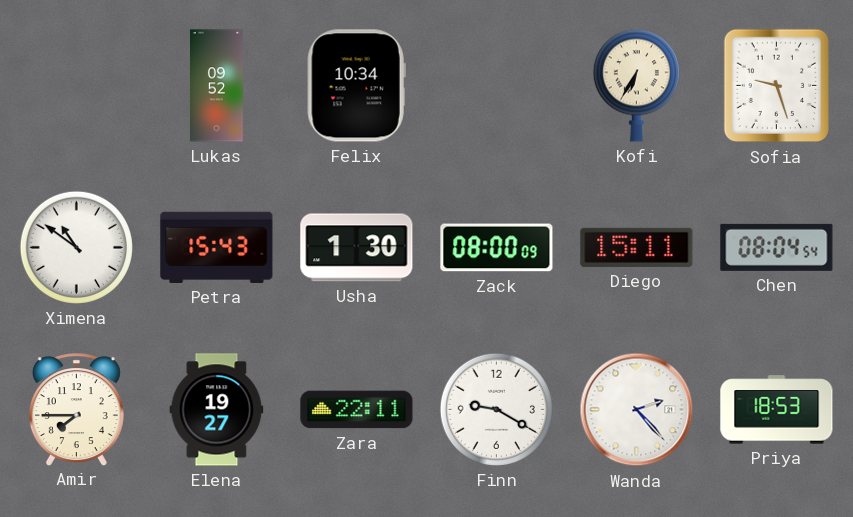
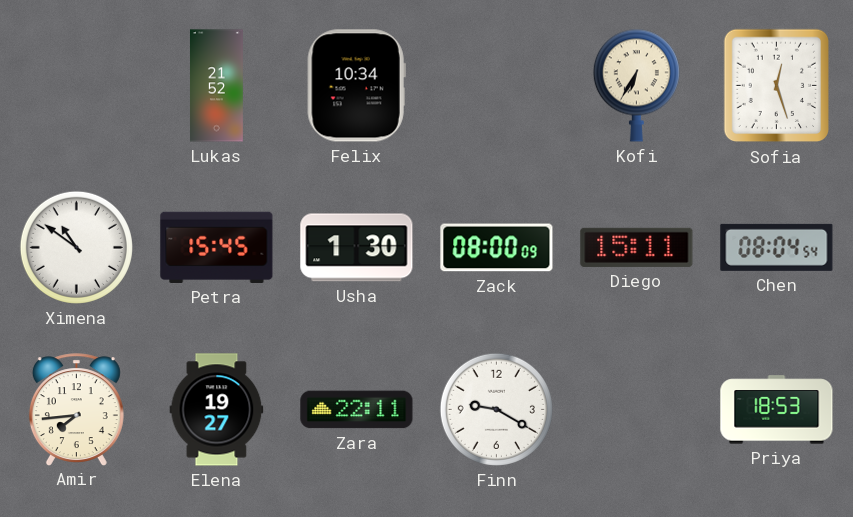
Lukas: 09:52 -> 21:52
Sofia: 9:27 -> 12:27
Petra: 15:43 -> 15:45
Amir: 7:45 -> 7:44
Wanda: 2:23 -> none
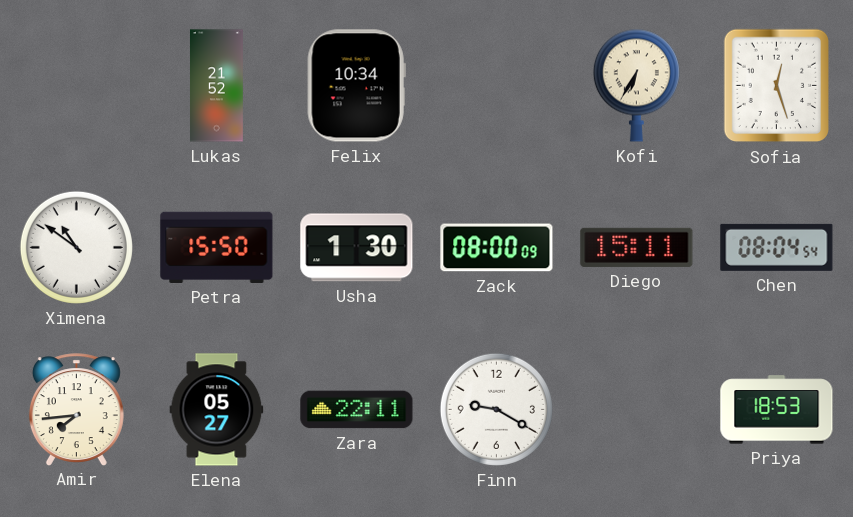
Petra: 15:45 -> 15:50
Elena: 19:27 -> 05:27
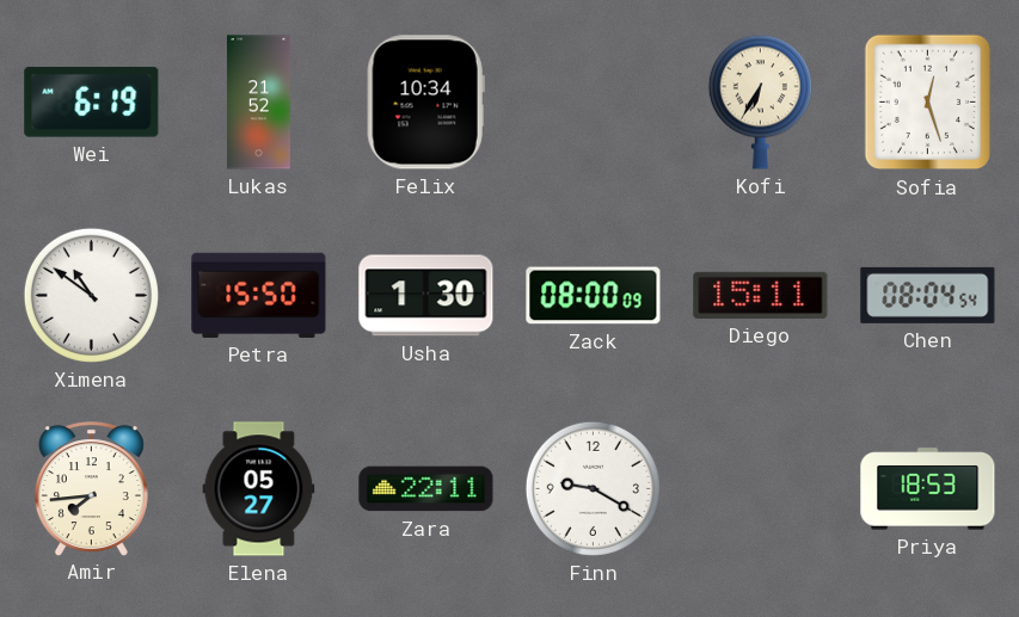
Wei: none -> 6:19
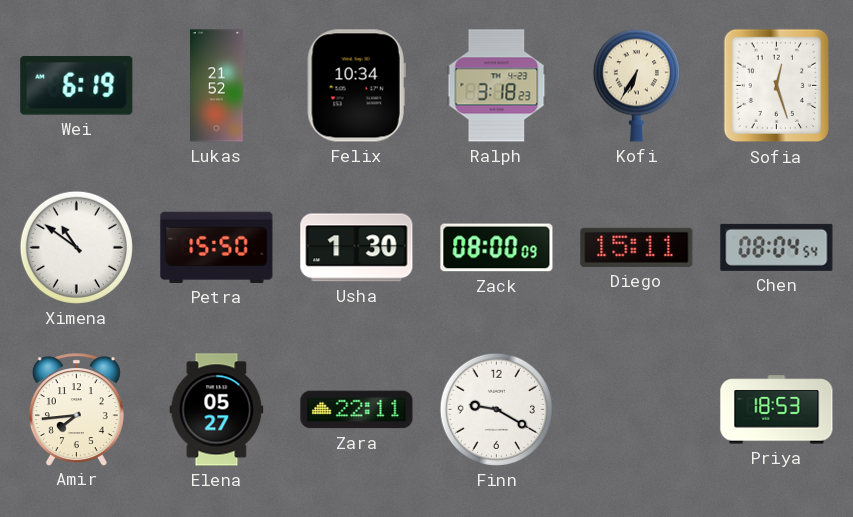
Ralph: none -> 3:18
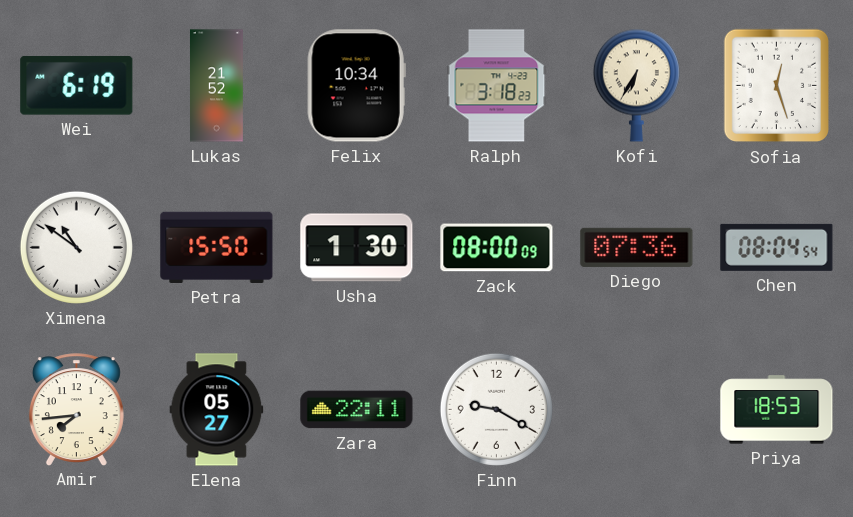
Diego: 15:11 -> 07:36
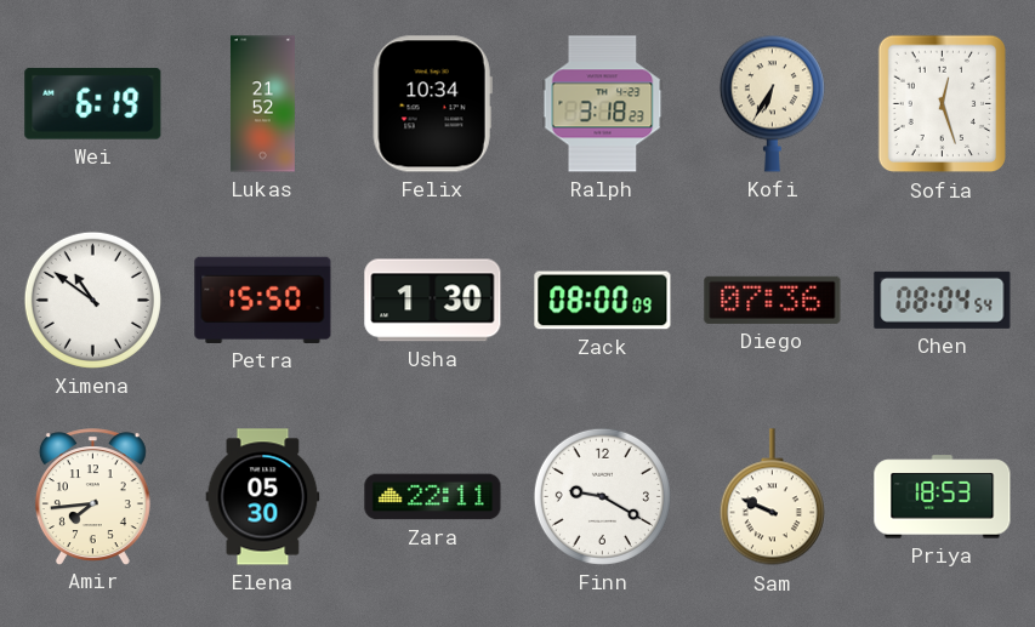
Elena: 05:27 -> 05:30
Sam: none -> 9:49
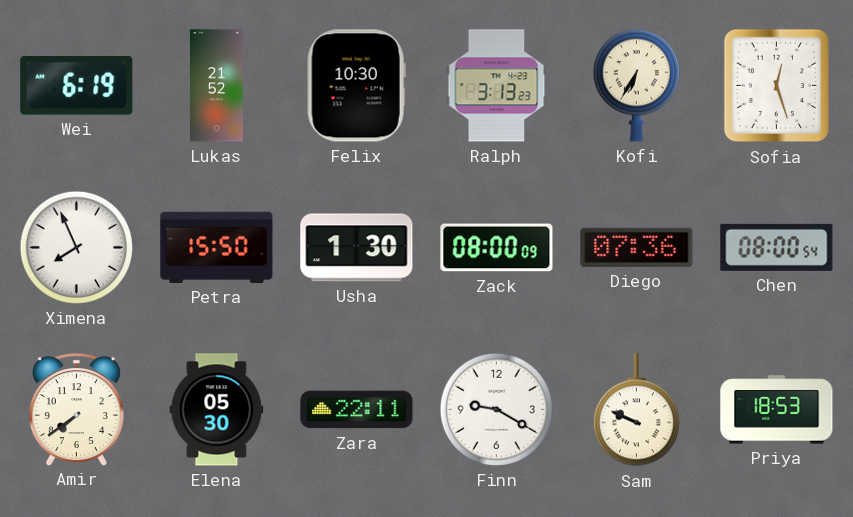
Felix: 10:34 -> 10:30
Ralph: 3:18 -> 3:13
Ximena: 10:51 -> 7:56
Chen: 08:04 -> 08:00
Amir: 7:44 -> 7:39
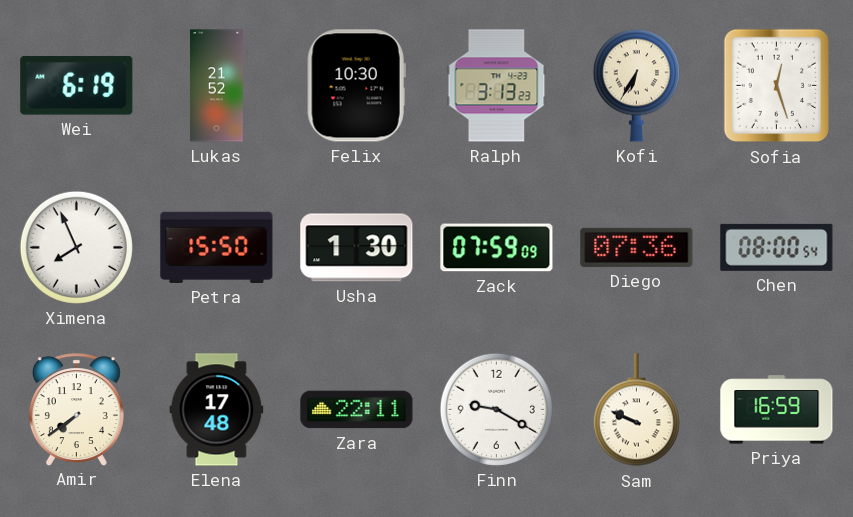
Zack: 08:00 -> 07:59
Elena: 05:30 -> 17:48
Priya: 18:53 -> 16:59
